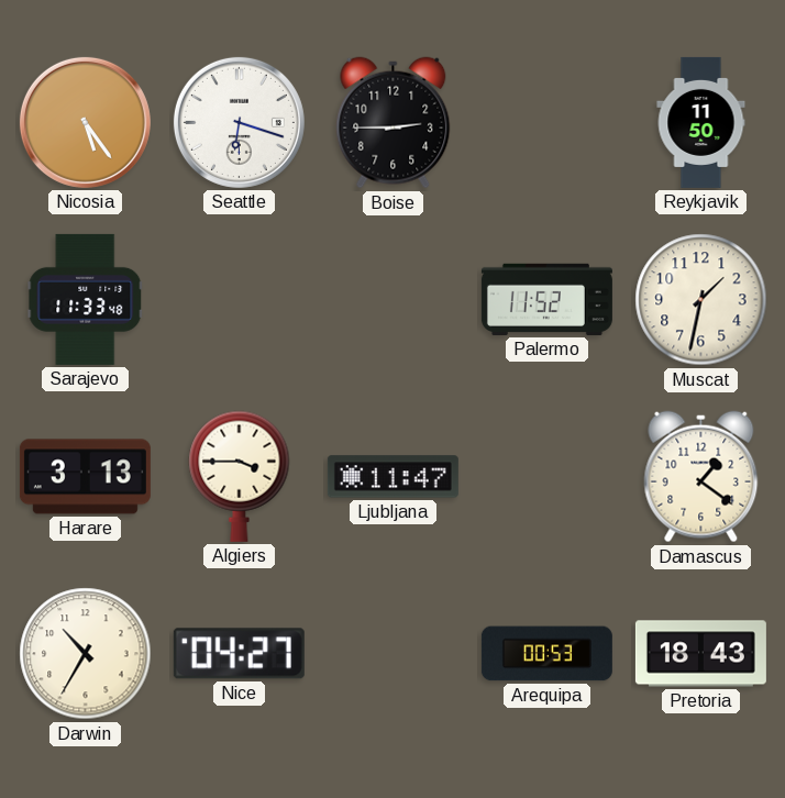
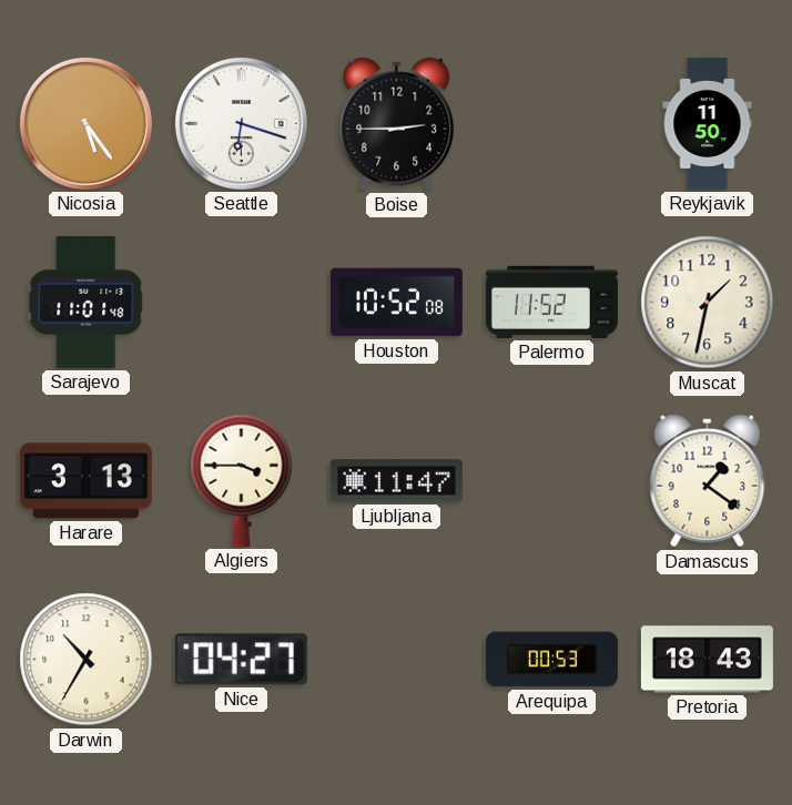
Sarajevo: 11:33 -> 11:01
Houston: none -> 10:52
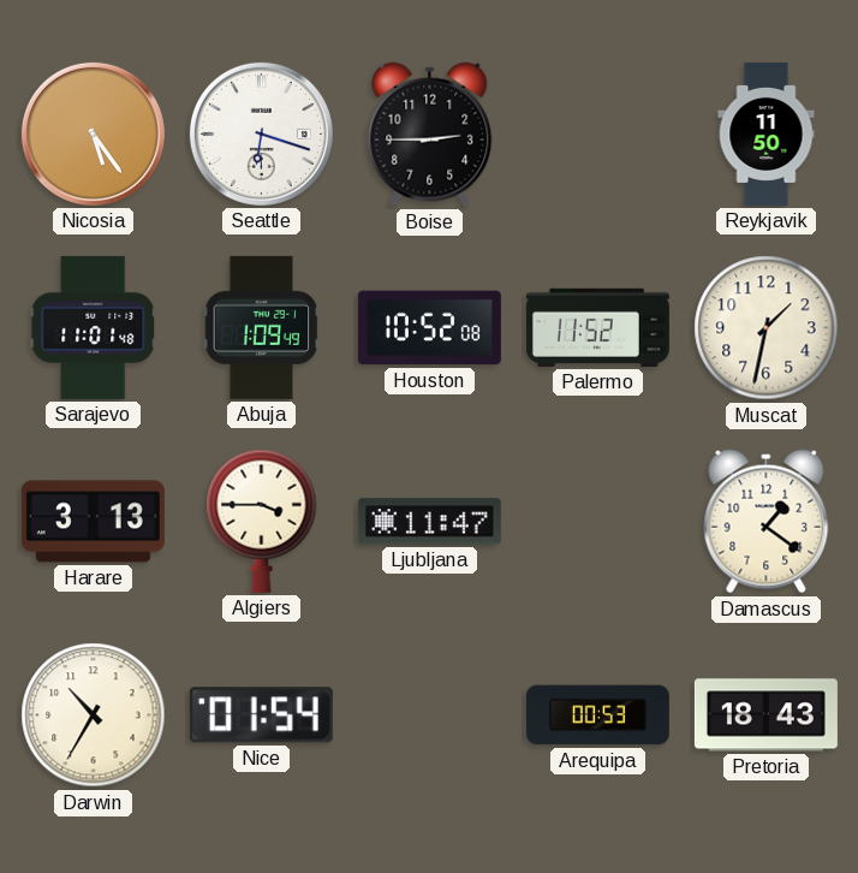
Abuja: none -> 1:09
Nice: 04:27 -> 01:54
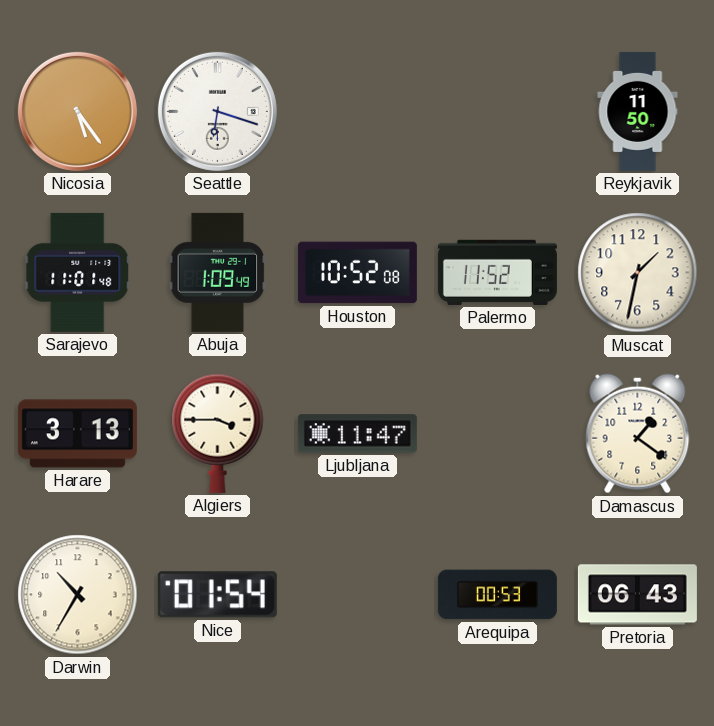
Boise: 2:45 -> none
Pretoria: 18:43 -> 06:43
